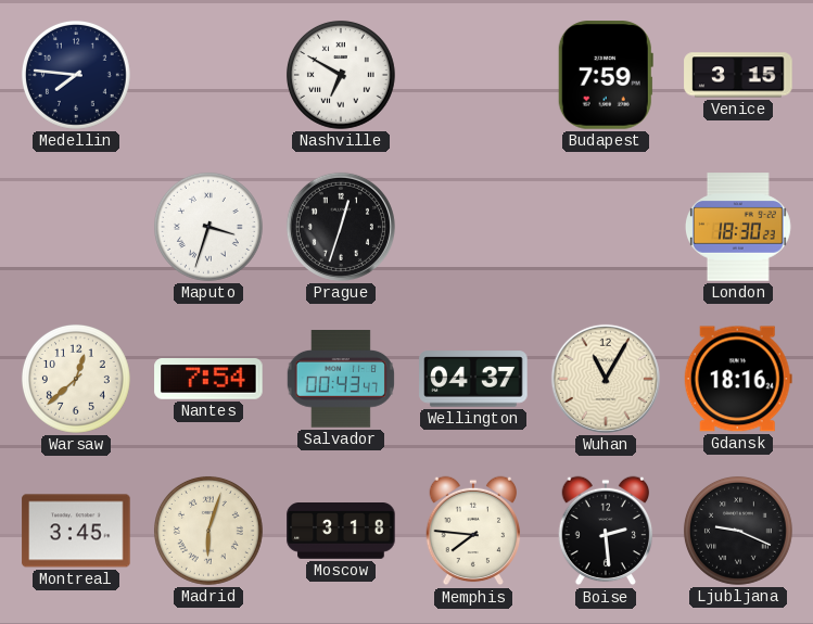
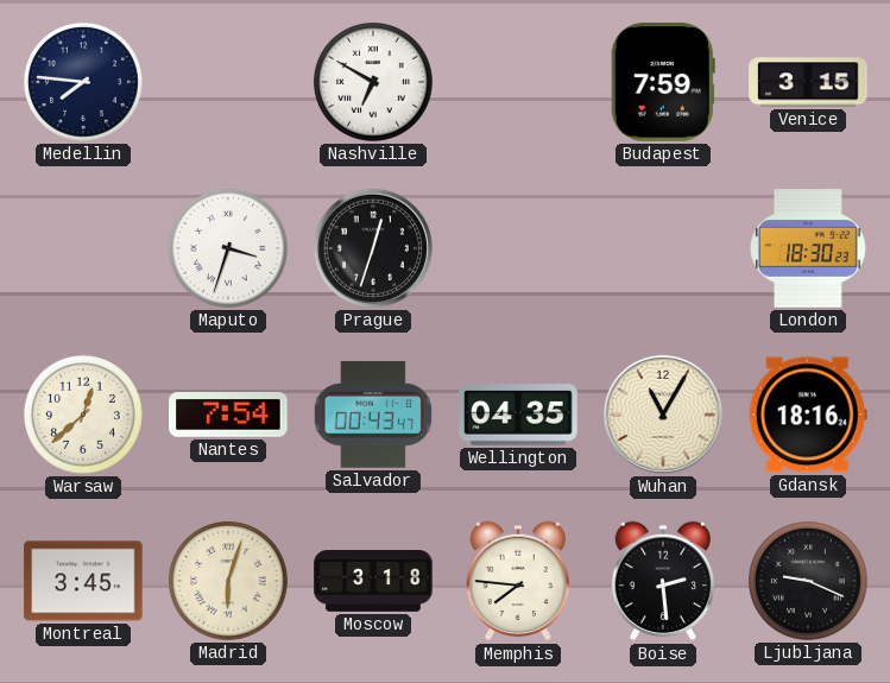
Wellington: 04:37 -> 04:35
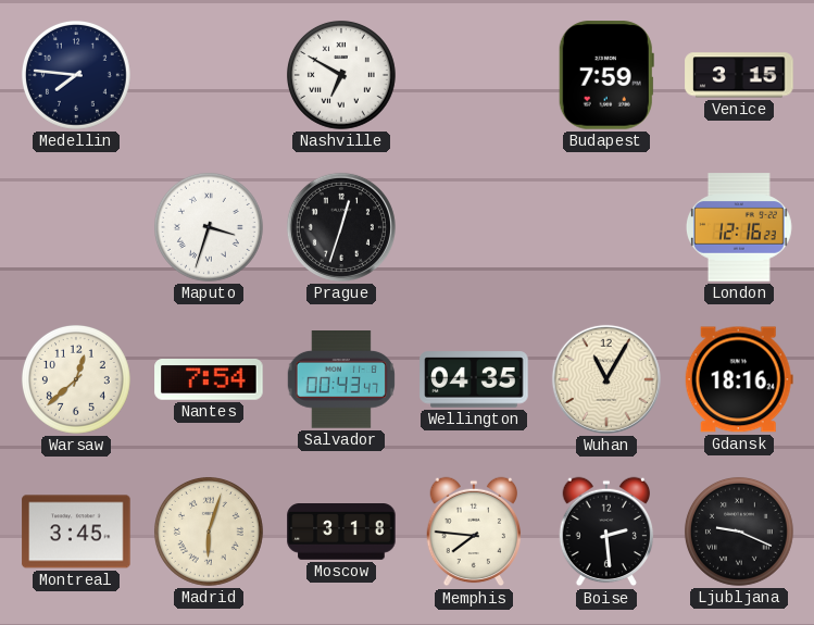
London: 18:30 -> 12:16
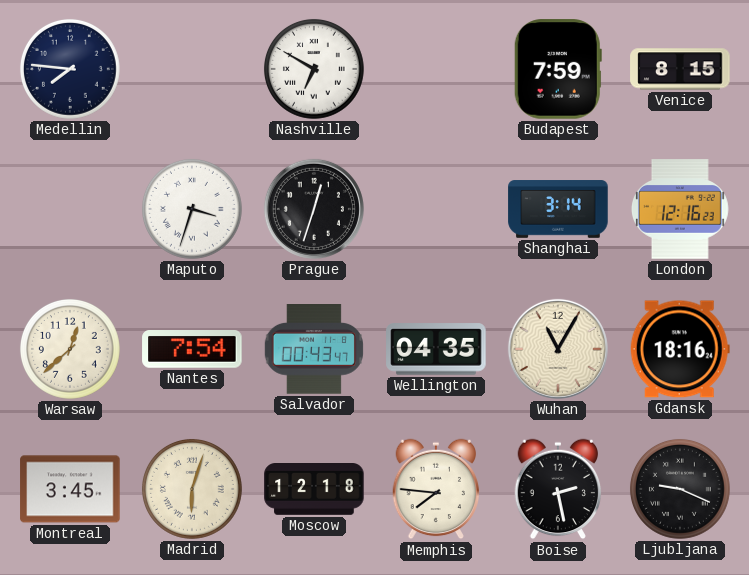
Venice: 3:15 -> 8:15
Shanghai: none -> 3:14
Moscow: 3:18 -> 12:18
Boise: 2:29 -> 2:28
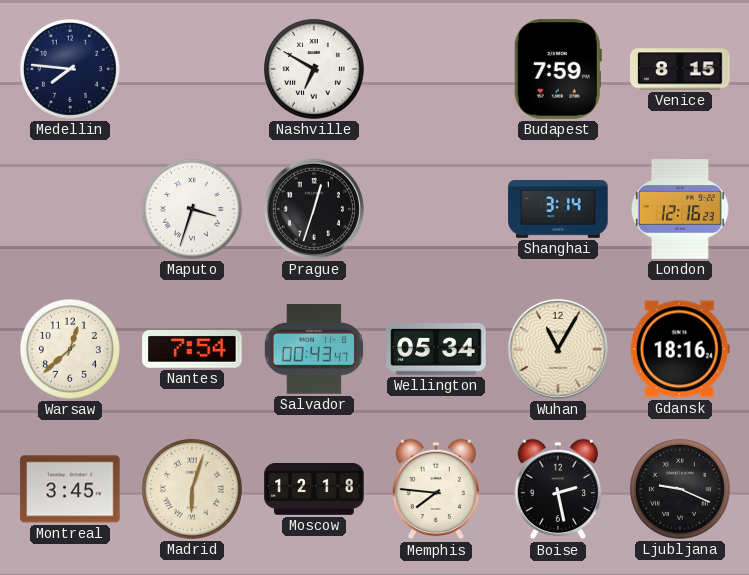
Wellington: 04:35 -> 05:34
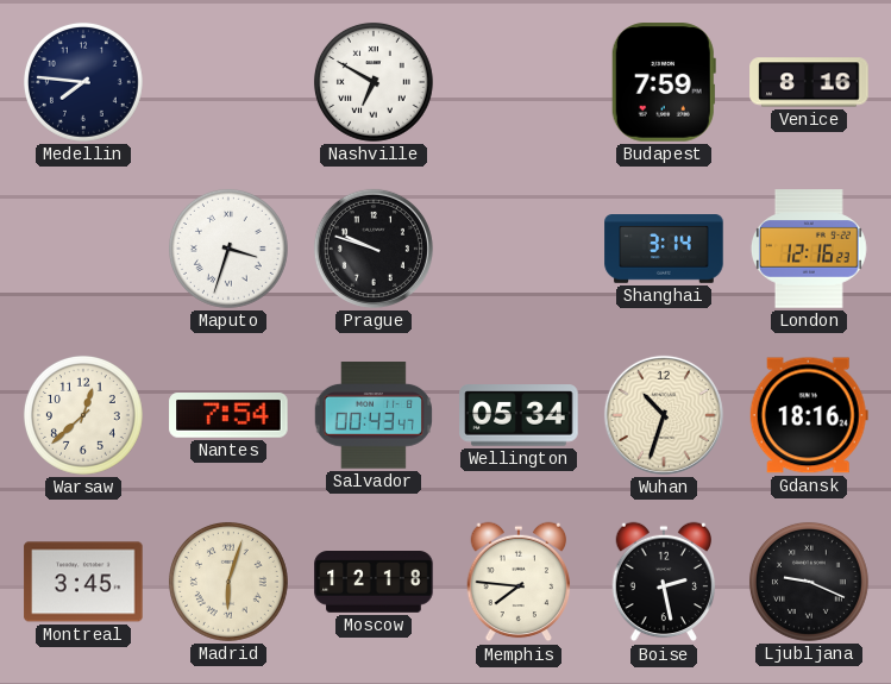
Venice: 8:15 -> 8:16
Prague: 12:33 -> 9:48
Wuhan: 11:05 -> 10:33
